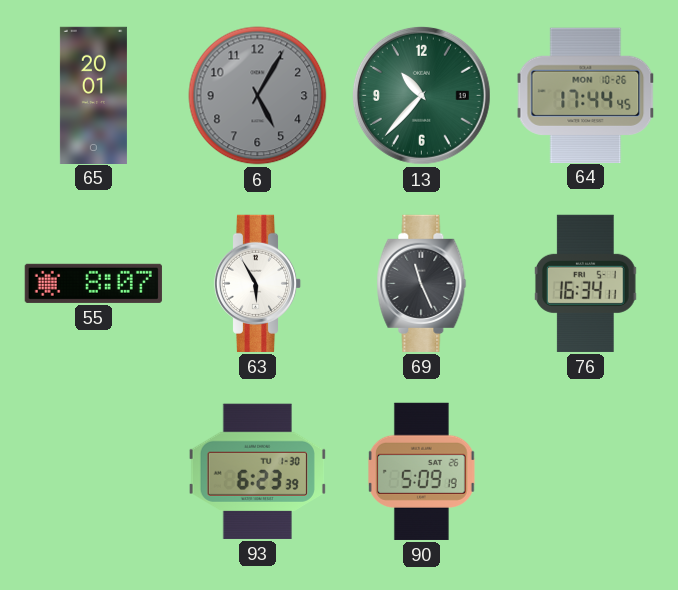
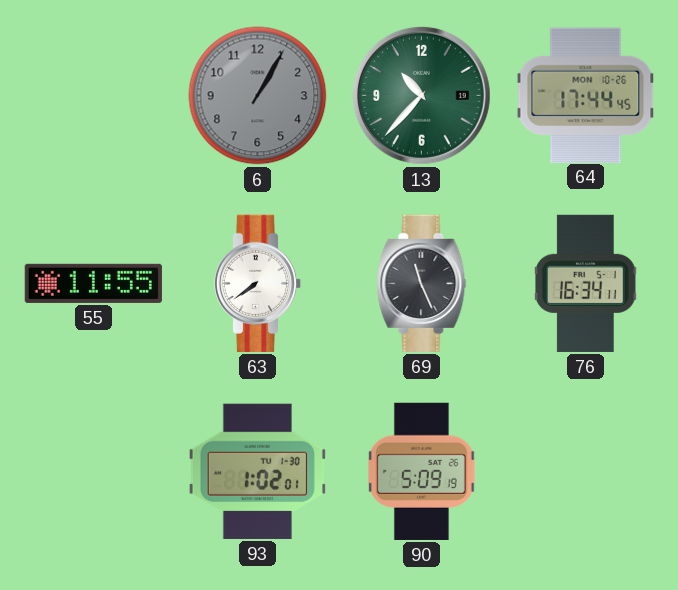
65: 20:01 -> none
6: 5:05 -> 1:05
55: 8:07 -> 11:55
63: 5:55 -> 7:39
93: 6:23 -> 1:02
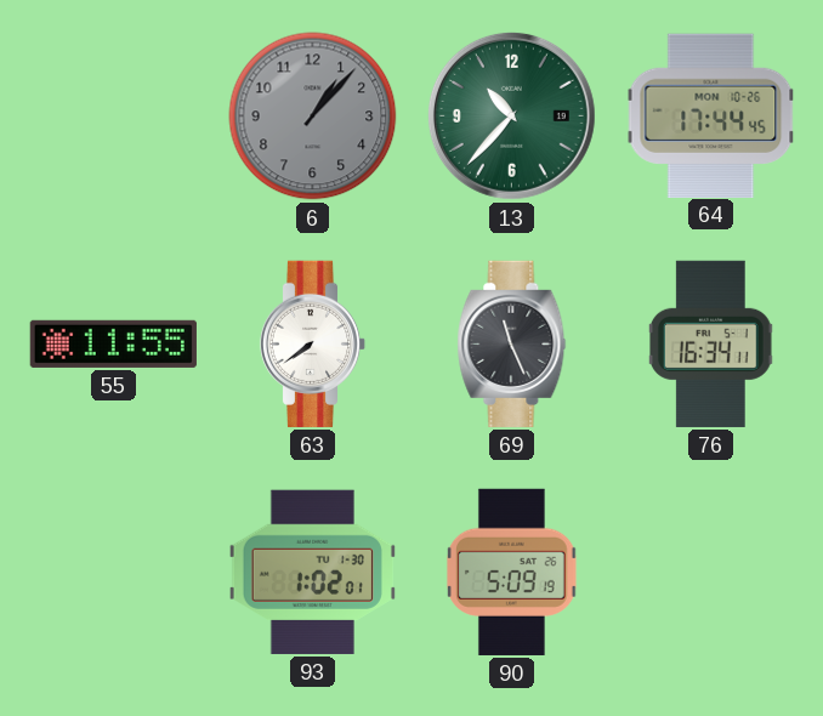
6: 1:05 -> 1:07
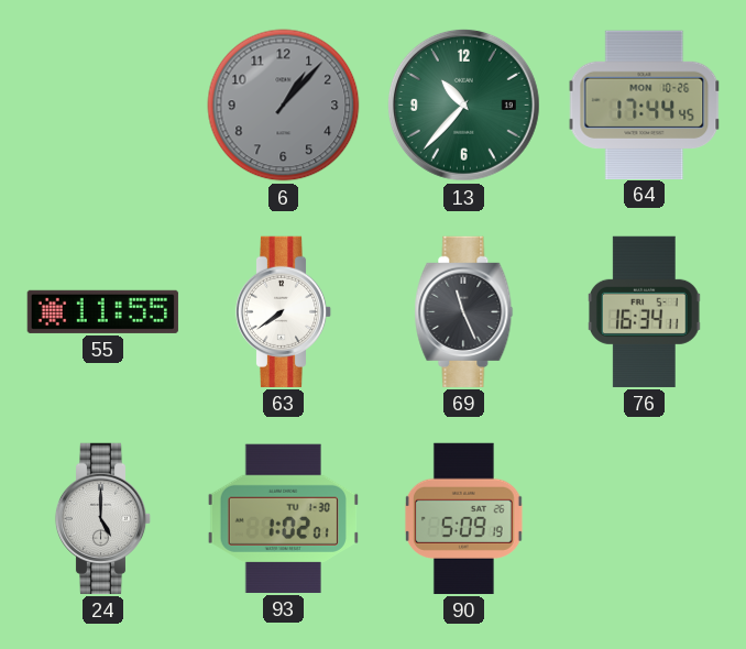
24: none -> 5:00
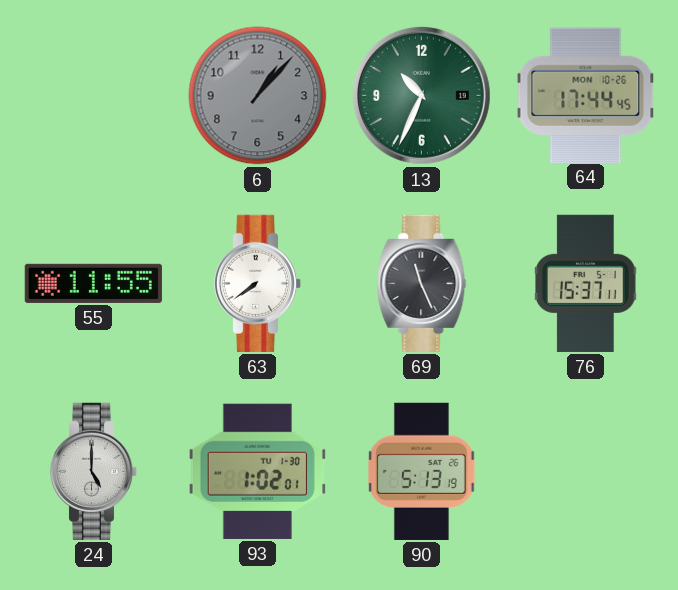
13: 10:37 -> 10:34
76: 16:34 -> 15:37
90: 5:09 -> 5:13
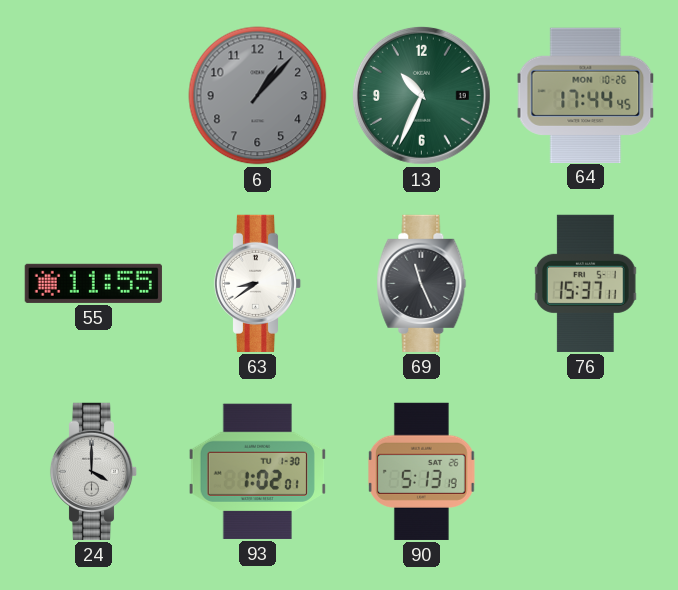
63: 7:39 -> 8:39
24: 5:00 -> 4:00
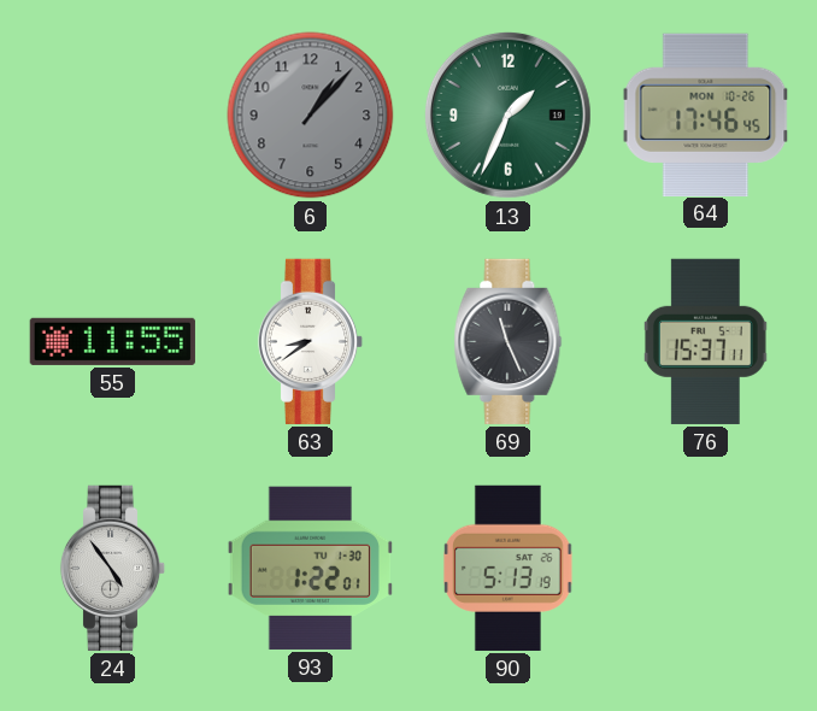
13: 10:34 -> 1:34
64: 17:44 -> 17:46
24: 4:00 -> 4:54
93: 1:02 -> 1:22
